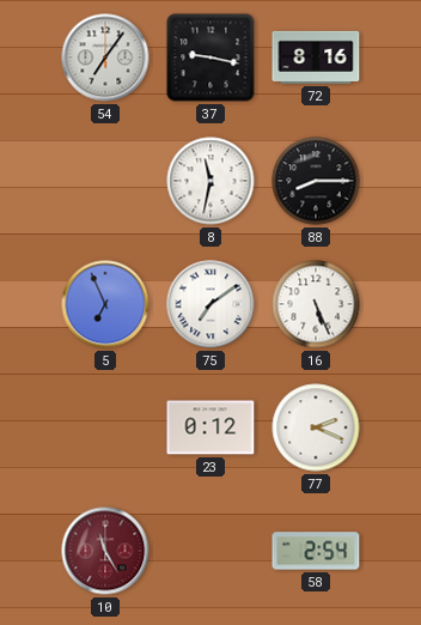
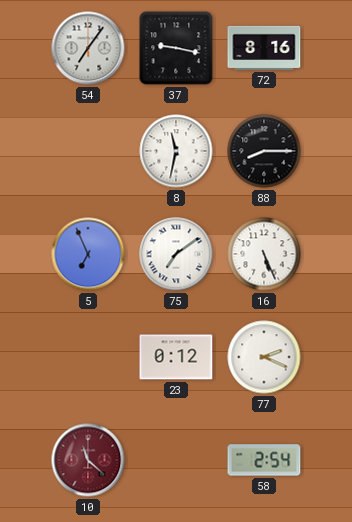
10: 11:25 -> 11:22
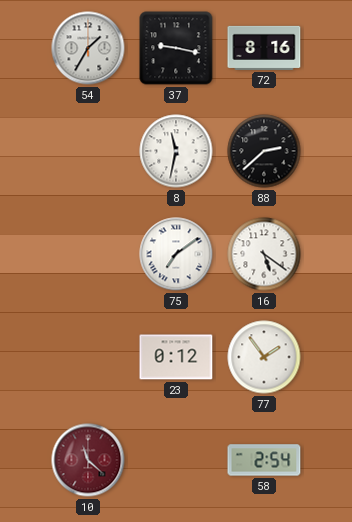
54: 7:06 -> 1:35
88: 8:15 -> 2:38
5: 6:56 -> none
16: 5:26 -> 5:21
77: 2:19 -> 1:54
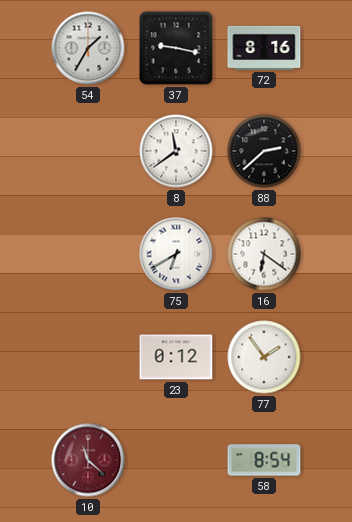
8: 11:32 -> 11:39
75: 7:09 -> 6:40
16: 5:21 -> 6:21
58: 2:54 -> 8:54
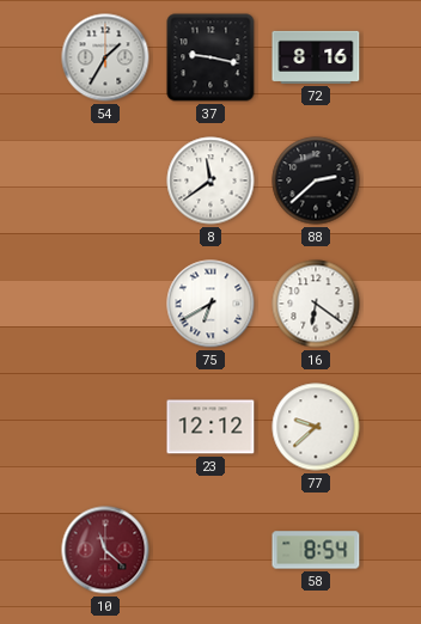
23: 0:12 -> 12:12
77: 1:54 -> 9:38
